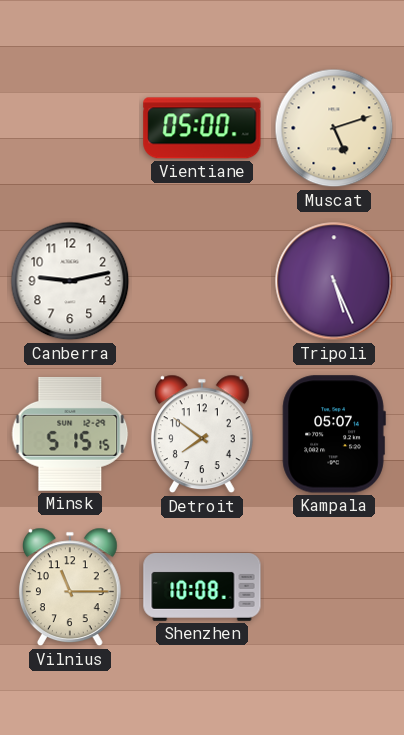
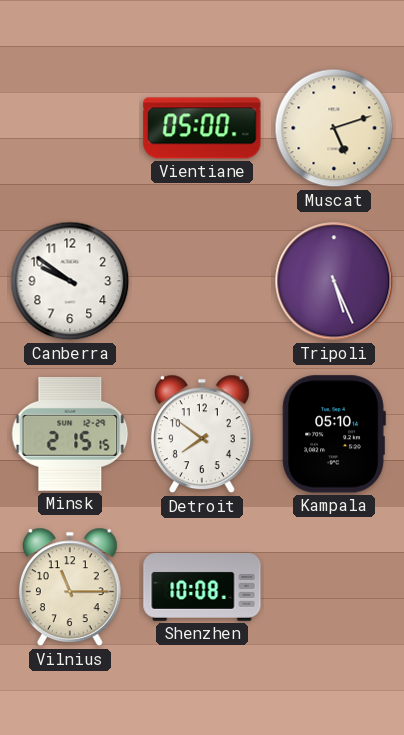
Canberra: 9:13 -> 9:51
Minsk: 5:15 -> 2:15
Kampala: 05:07 -> 05:10
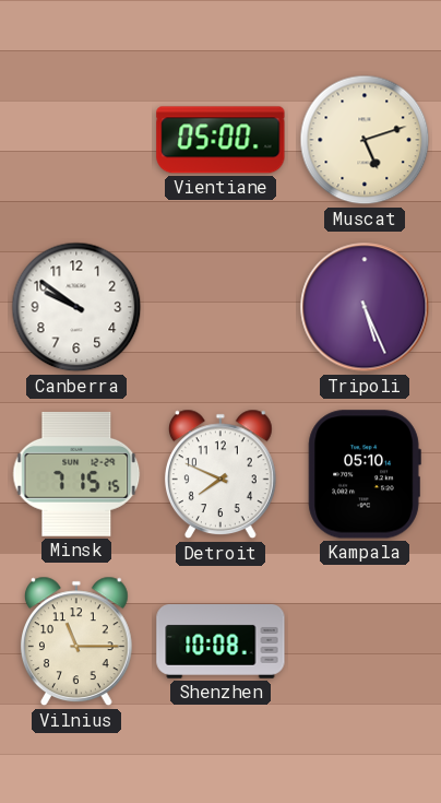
Minsk: 2:15 -> 7:15
Detroit: 7:51 -> 7:49
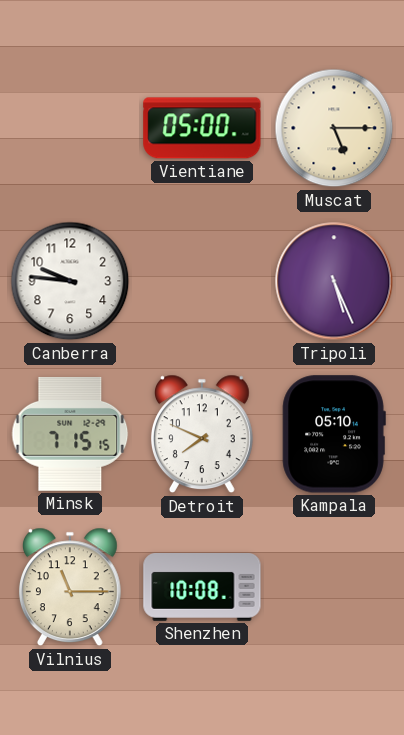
Muscat: 5:12 -> 5:15
Canberra: 9:51 -> 9:46
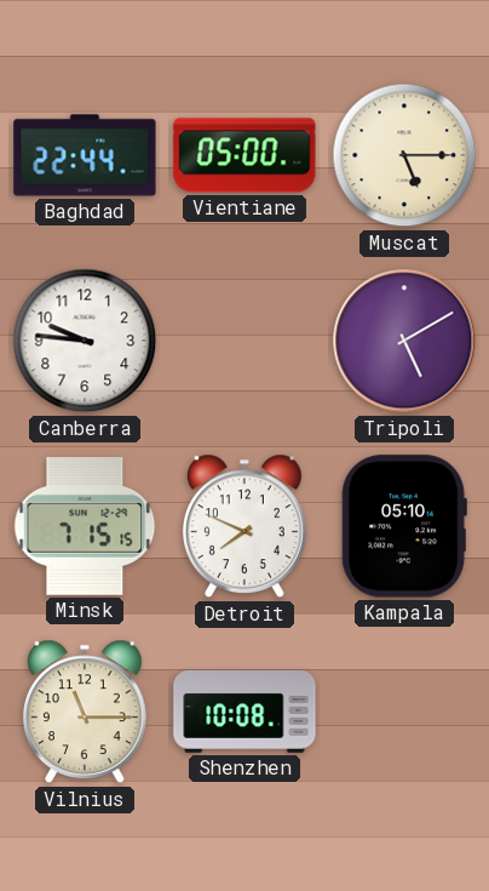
Baghdad: none -> 22:44
Tripoli: 5:26 -> 5:10
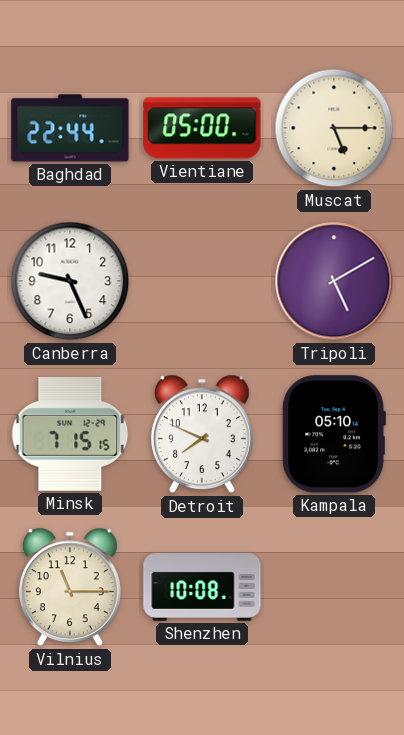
Canberra: 9:46 -> 9:26
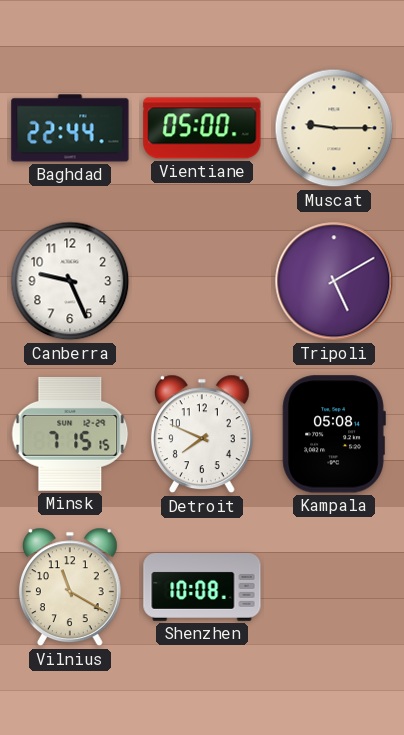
Muscat: 5:15 -> 9:15
Kampala: 05:10 -> 05:08
Vilnius: 11:15 -> 11:20
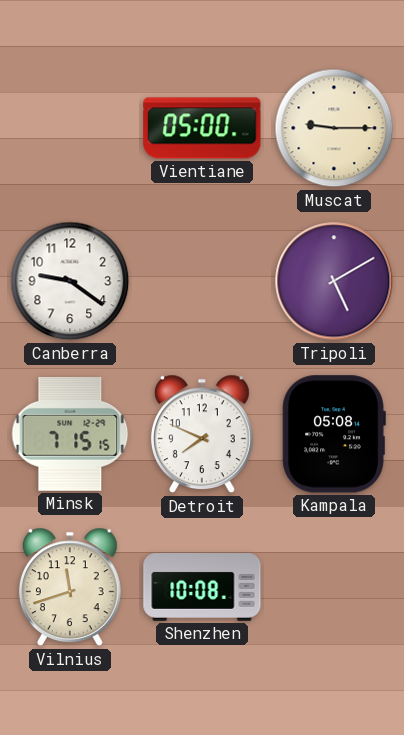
Baghdad: 22:44 -> none
Canberra: 9:26 -> 9:21
Vilnius: 11:20 -> 11:42
